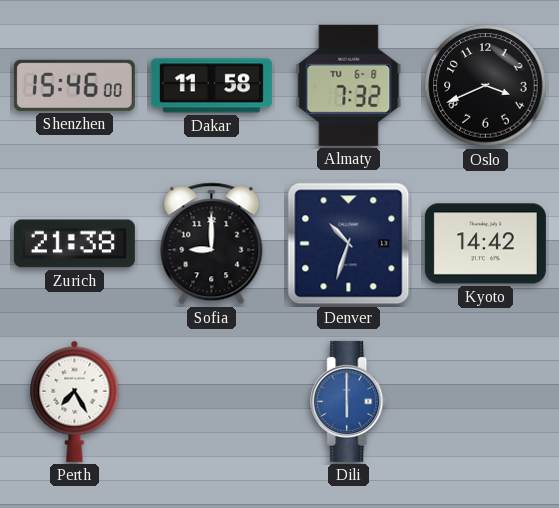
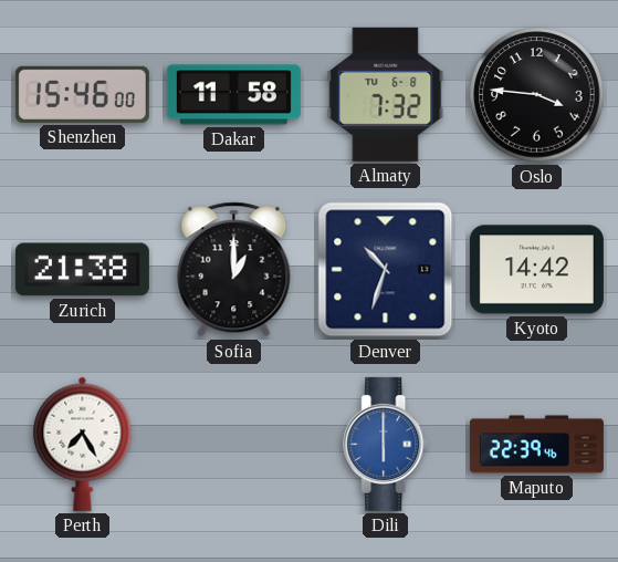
Oslo: 3:41 -> 3:46
Sofia: 9:00 -> 1:00
Maputo: none -> 22:39
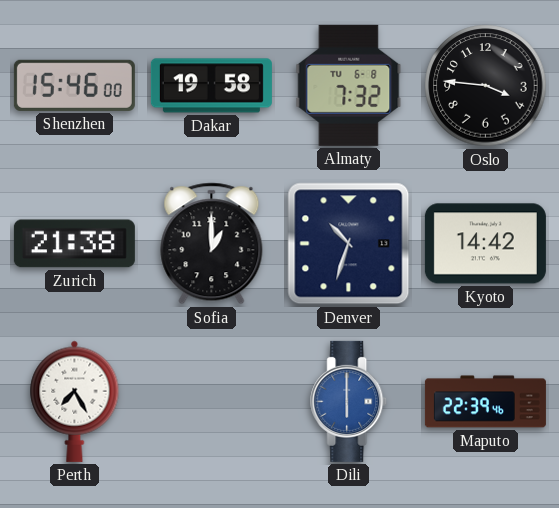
Dakar: 11:58 -> 19:58
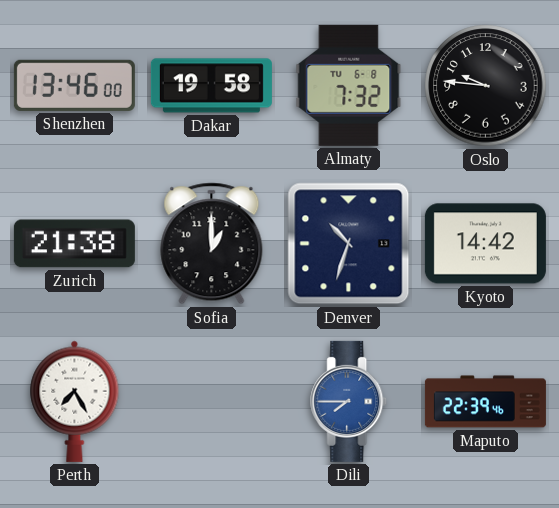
Shenzhen: 15:46 -> 13:46
Oslo: 3:46 -> 9:46
Dili: 6:00 -> 7:45
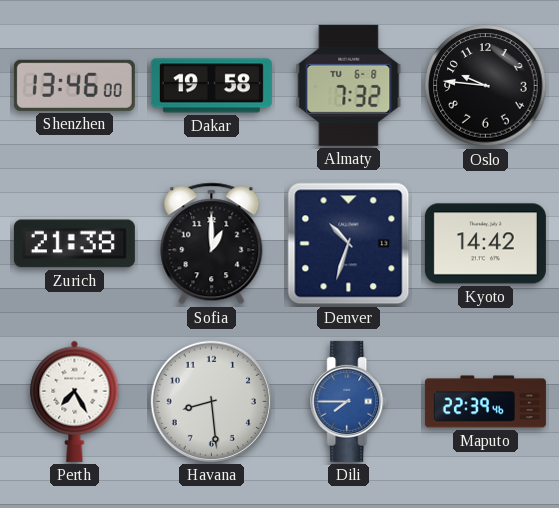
Havana: none -> 8:29
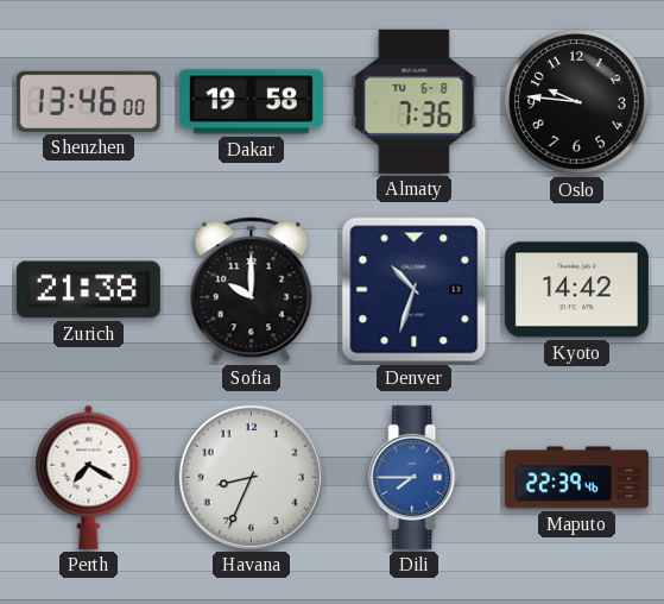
Almaty: 7:32 -> 7:36
Sofia: 1:00 -> 10:00
Perth: 7:25 -> 7:20
Havana: 8:29 -> 8:34
